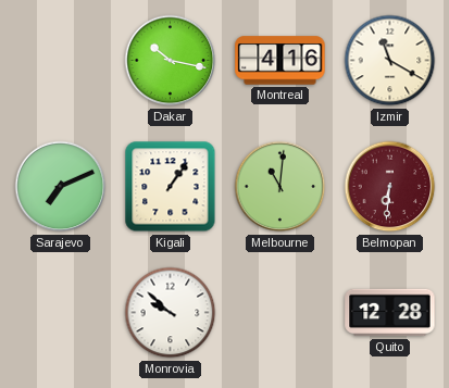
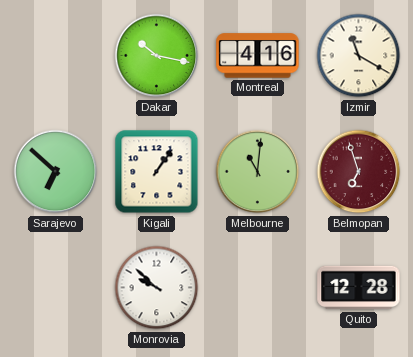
Sarajevo: 7:11 -> 6:52
Belmopan: 6:31 -> 6:57
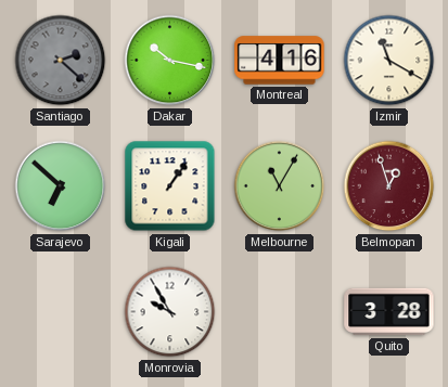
Santiago: none -> 2:22
Melbourne: 11:01 -> 11:05
Belmopan: 6:57 -> 12:57
Monrovia: 9:52 -> 9:55
Quito: 12:28 -> 3:28
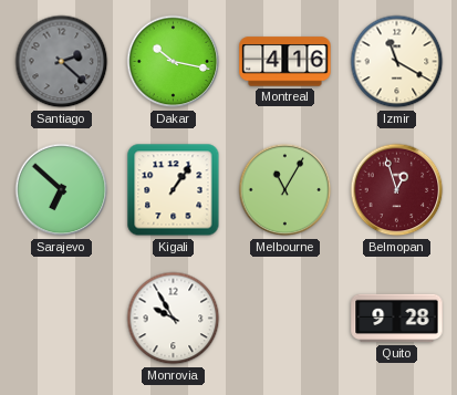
Quito: 3:28 -> 9:28
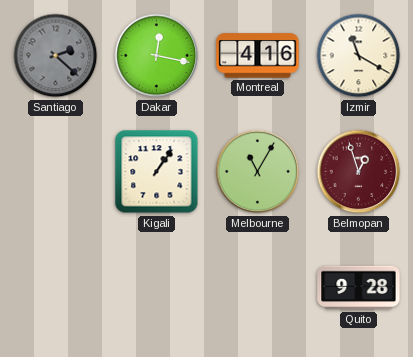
Dakar: 10:17 -> 12:17
Sarajevo: 6:52 -> none
Monrovia: 9:55 -> none
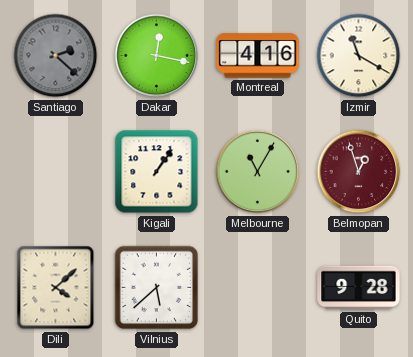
Dili: none -> 4:08
Vilnius: none -> 5:38
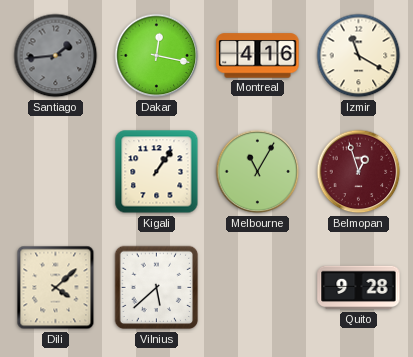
Santiago: 2:22 -> 1:44
